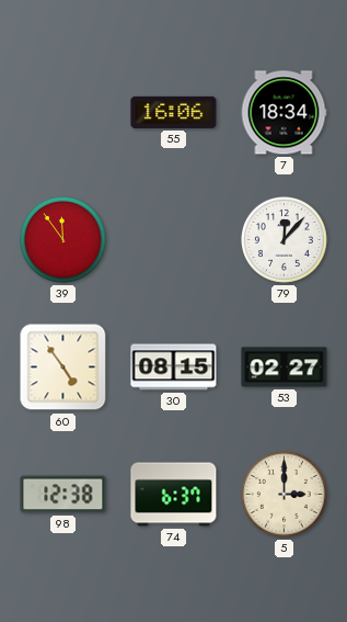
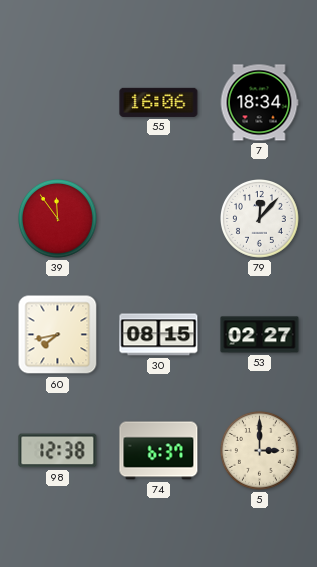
60: 4:54 -> 7:43
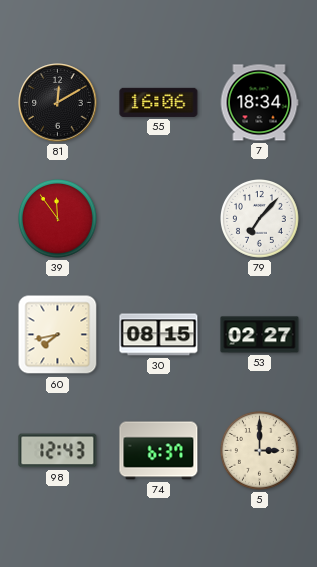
81: none -> 12:10
79: 12:07 -> 7:07
98: 12:38 -> 12:43
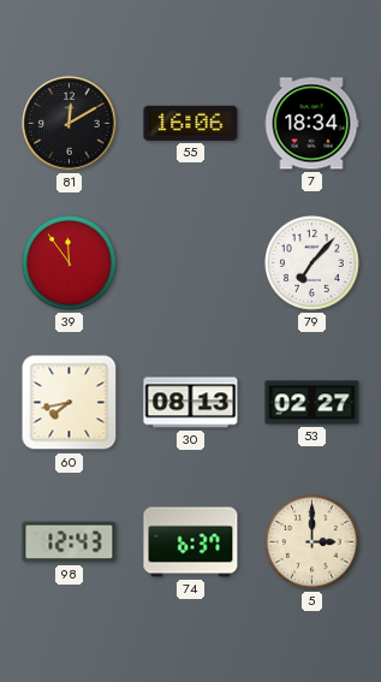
30: 08:15 -> 08:13
